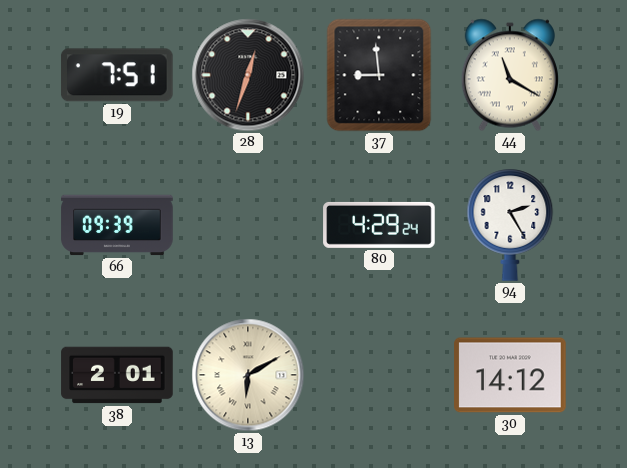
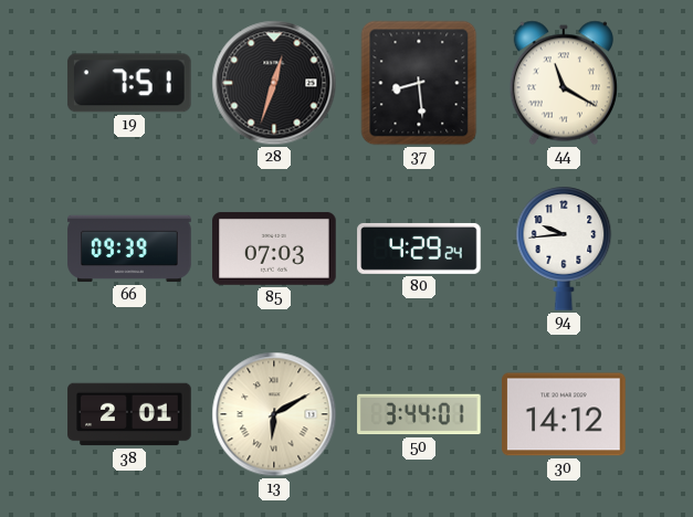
37: 8:59 -> 8:29
85: none -> 07:03
94: 2:25 -> 9:44
50: none -> 3:44
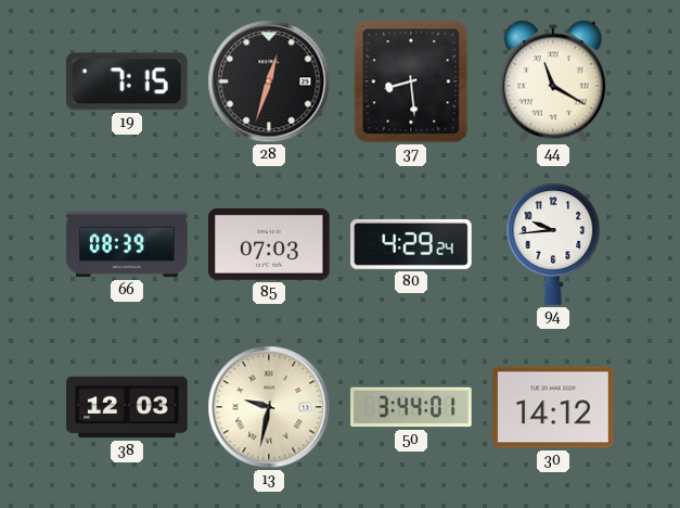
19: 7:51 -> 7:15
66: 09:39 -> 08:39
38: 2:01 -> 12:03
13: 6:10 -> 9:32
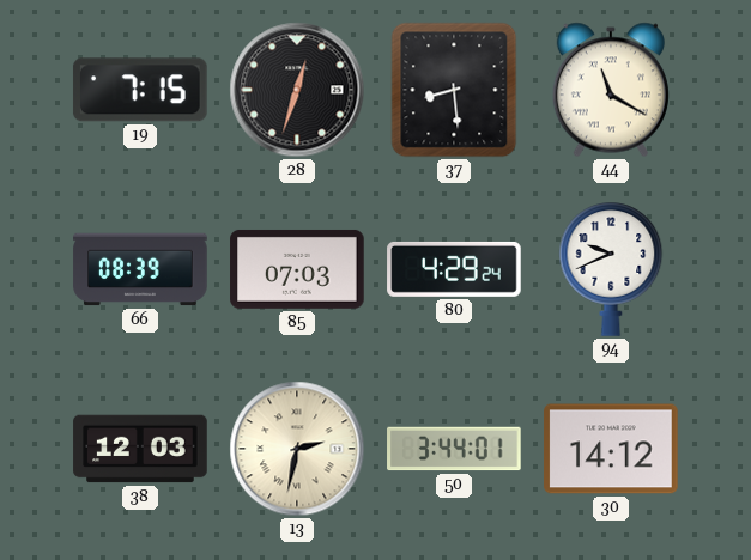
94: 9:44 -> 9:41
13: 9:32 -> 2:32
